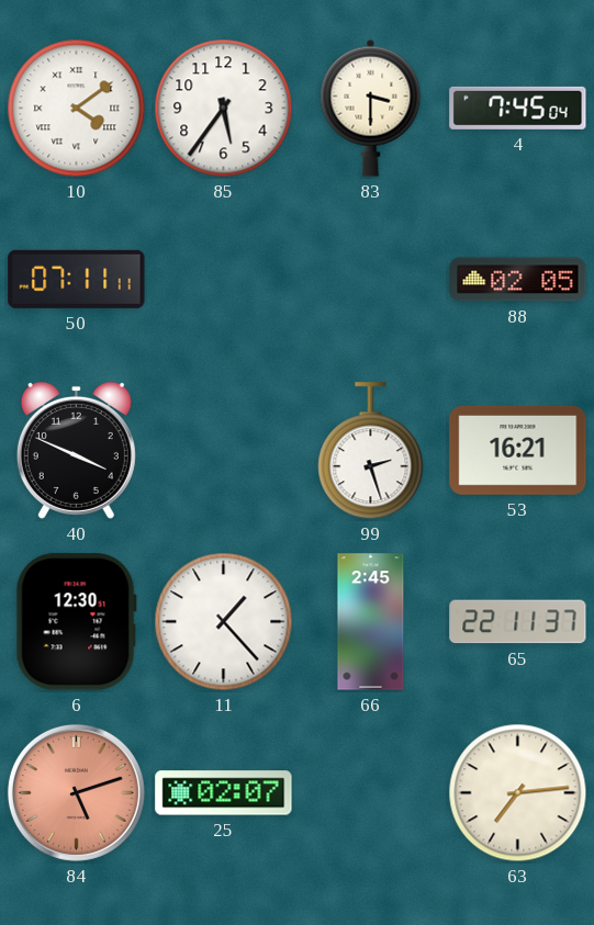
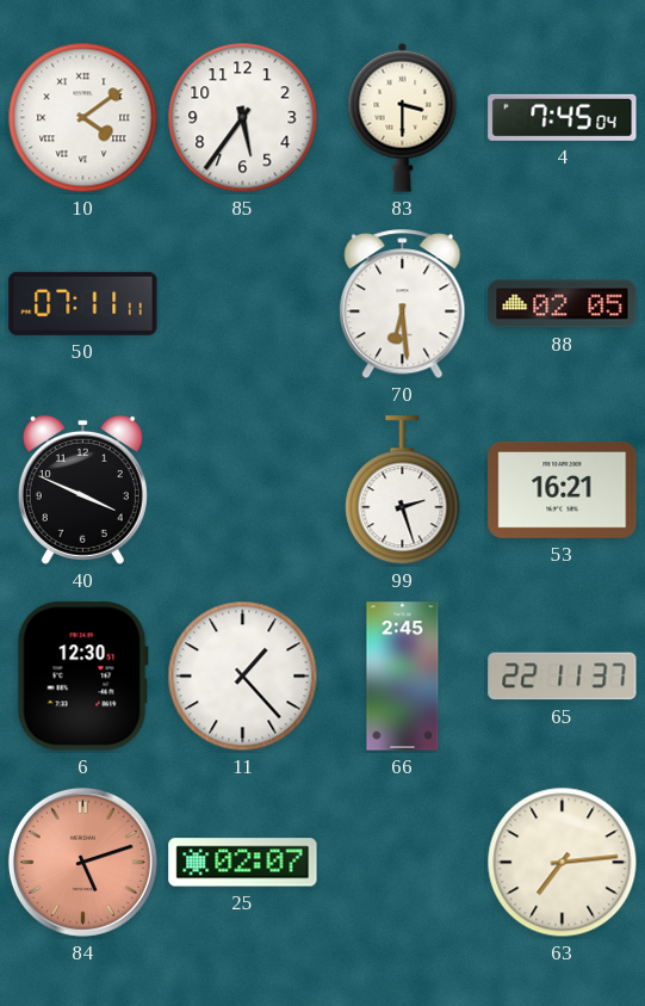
70: none -> 6:29
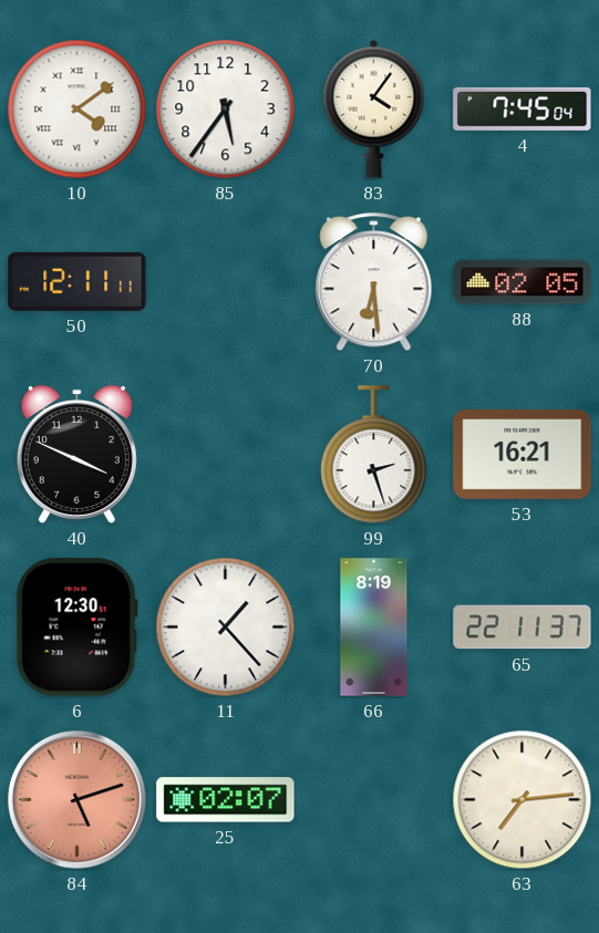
83: 3:30 -> 4:06
50: 07:11 -> 12:11
66: 2:45 -> 8:19
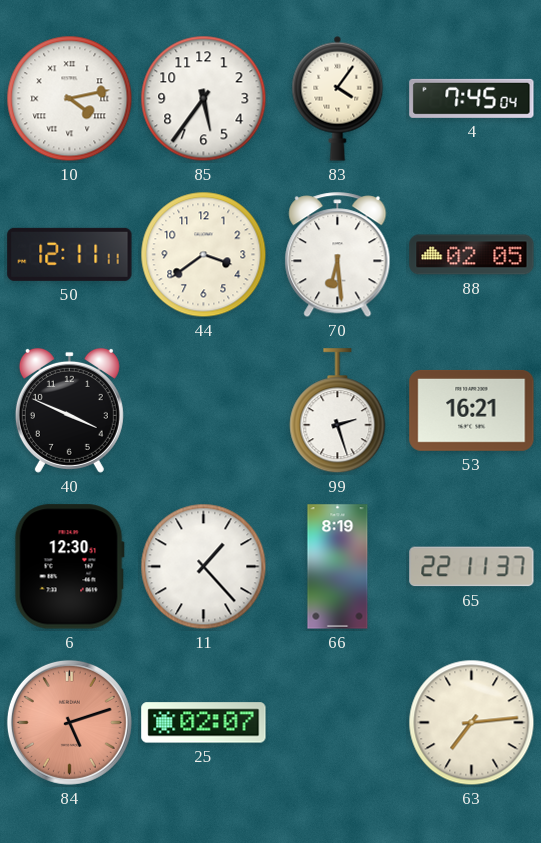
10: 4:09 -> 4:13
44: none -> 3:39
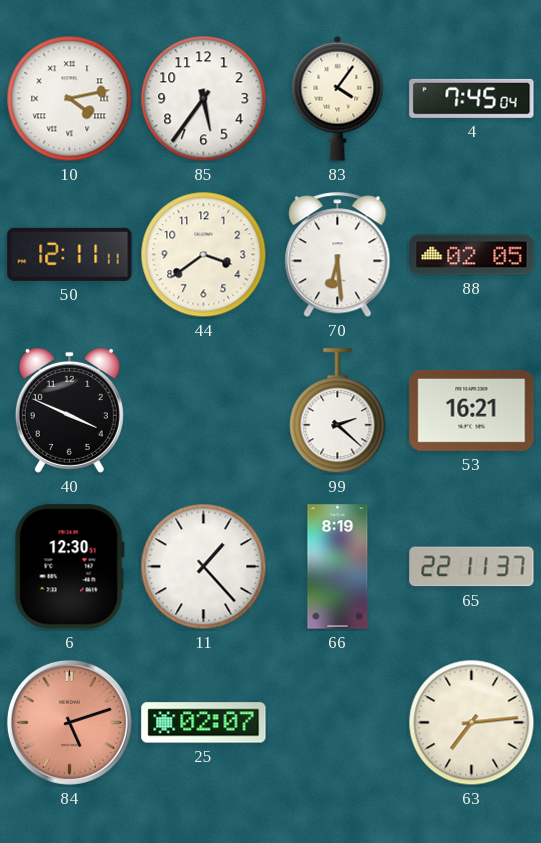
99: 2:27 -> 2:22
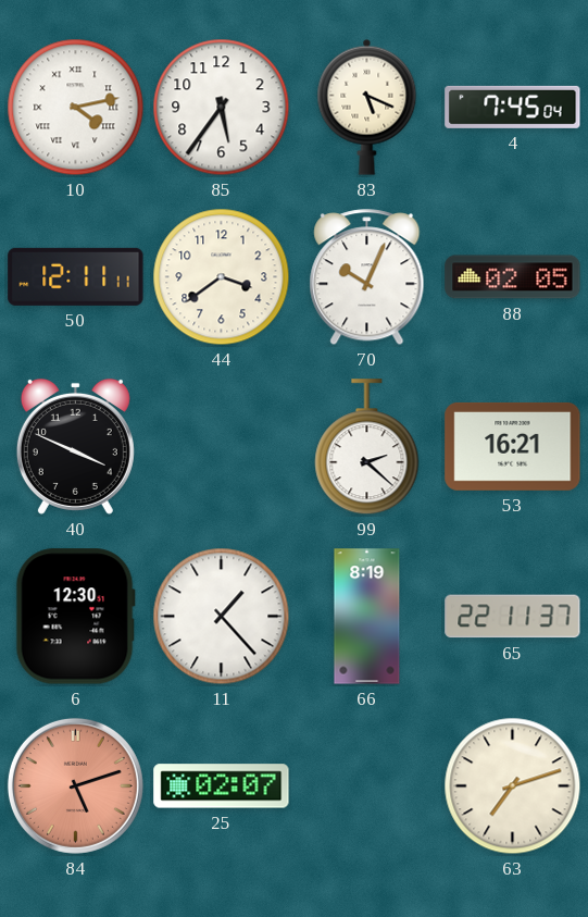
83: 4:06 -> 5:19
70: 6:29 -> 10:04
63: 7:14 -> 7:12
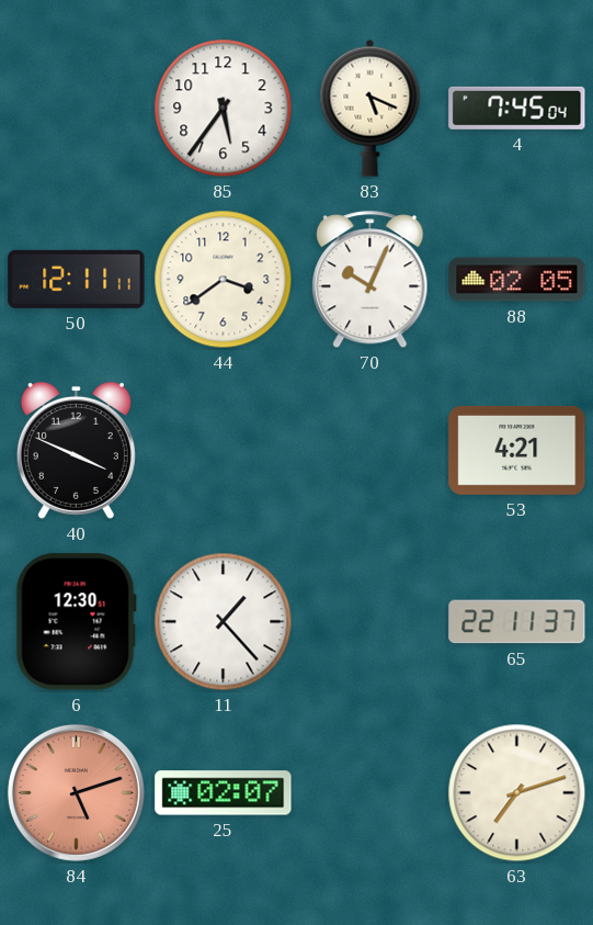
10: 4:13 -> none
99: 2:22 -> none
53: 16:21 -> 4:21
66: 8:19 -> none
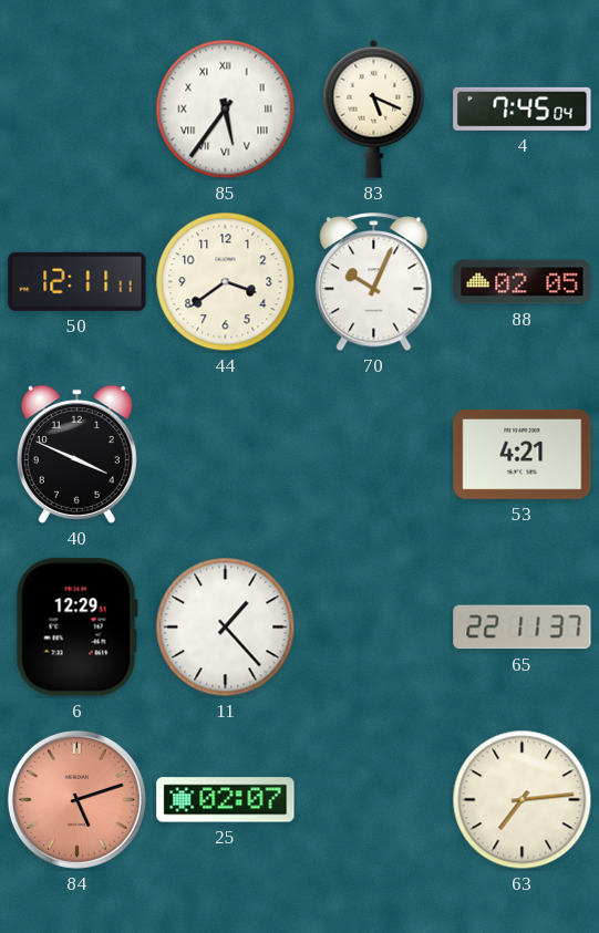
85 numerals: Arabic -> Roman
6: 12:30 -> 12:29
63: 7:12 -> 7:14
